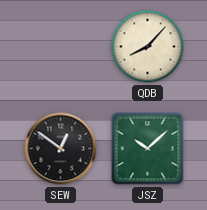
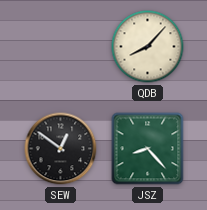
JSZ: 10:08 -> 8:23
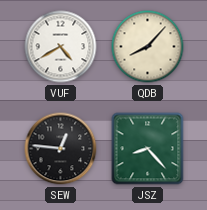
VUF: none -> 4:40
SEW: 12:51 -> 12:46
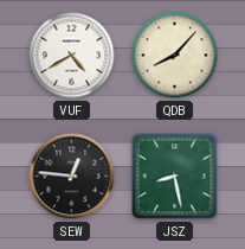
JSZ: 8:23 -> 8:28
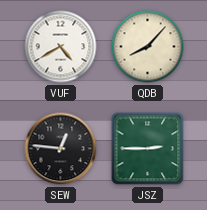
JSZ: 8:28 -> 2:45
